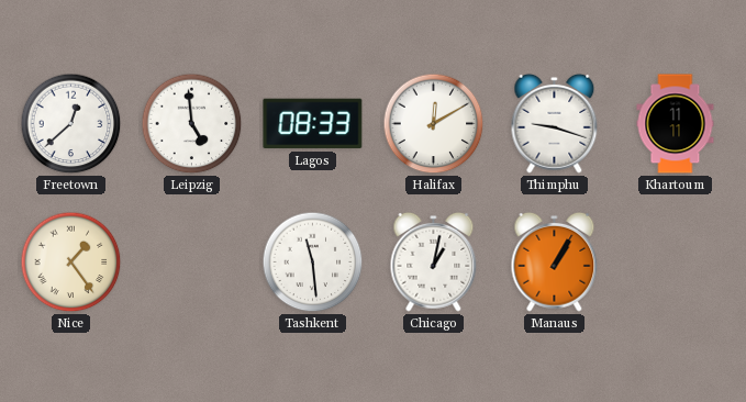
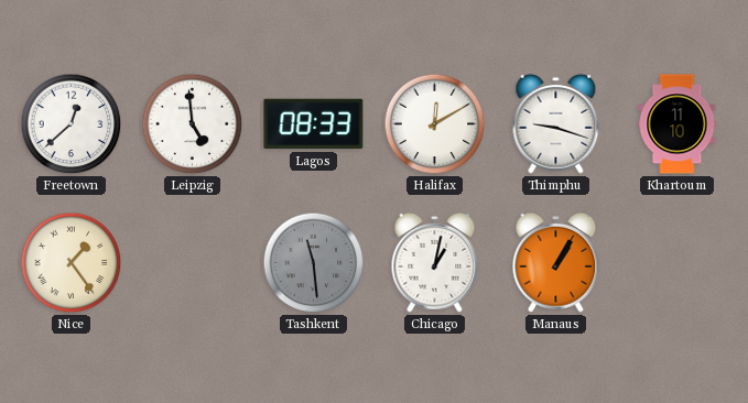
Khartoum: 11:11 -> 11:10
Tashkent dial: white -> grey
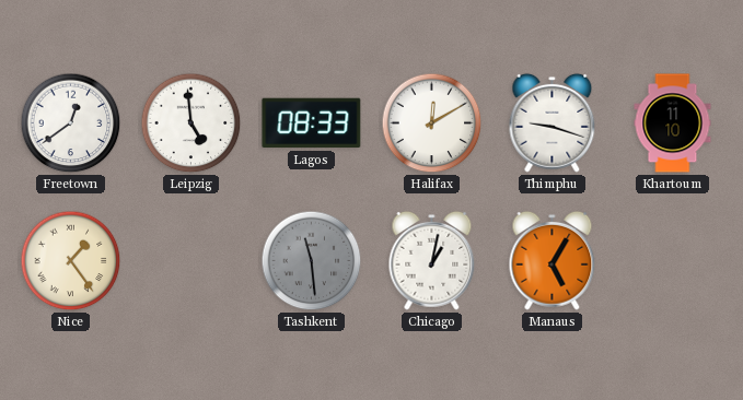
Freetown: 12:38 -> 12:39
Manaus: 1:05 -> 5:05
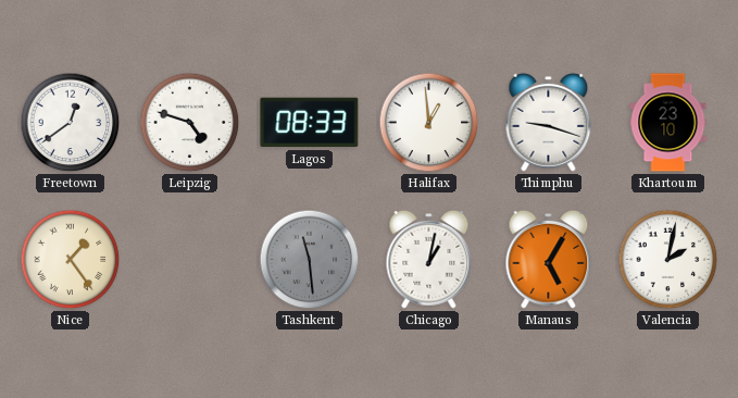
Leipzig: 4:59 -> 4:48
Halifax: 12:10 -> 12:59
Khartoum: 11:10 -> 23:10
Valencia: none -> 2:02
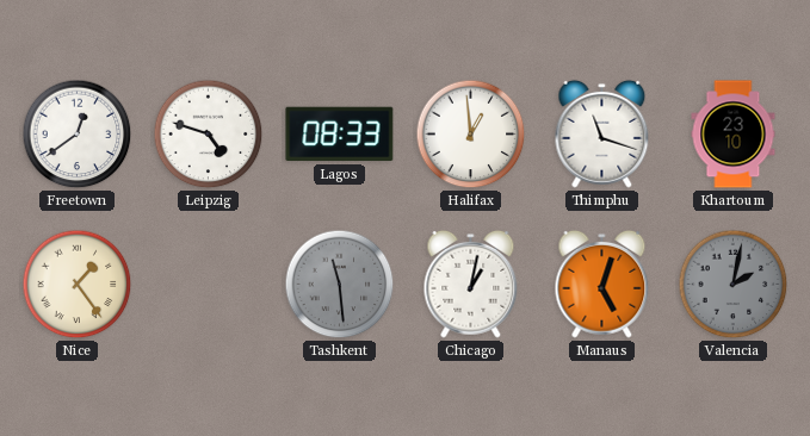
Thimphu: 9:18 -> 11:18
Manaus: 5:05 -> 5:03
Valencia dial: white -> grey
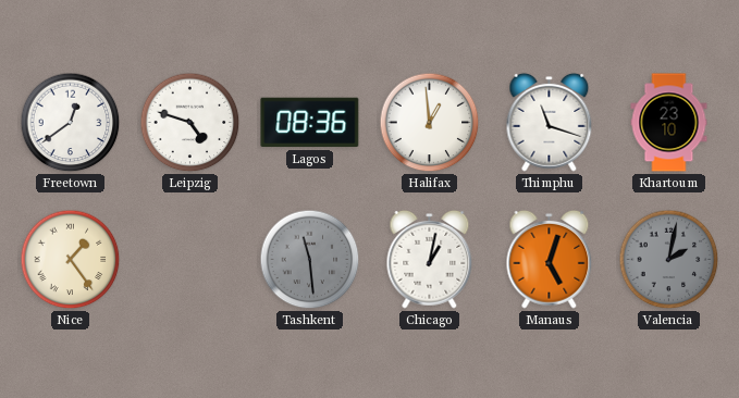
Lagos: 08:33 -> 08:36
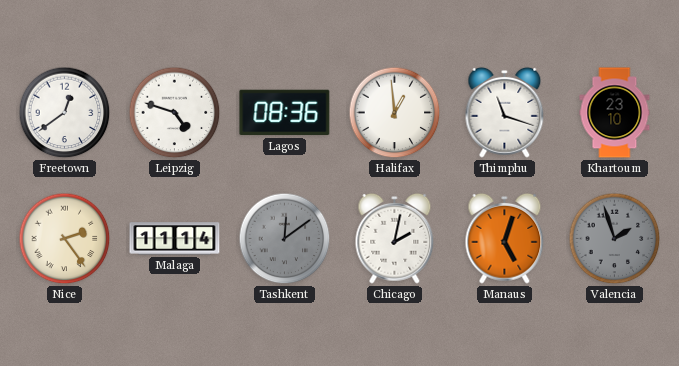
Nice: 1:24 -> 2:24
Malaga: none -> 11:14
Tashkent: 11:29 -> 12:09
Chicago: 1:02 -> 2:02
Valencia: 2:02 -> 1:57
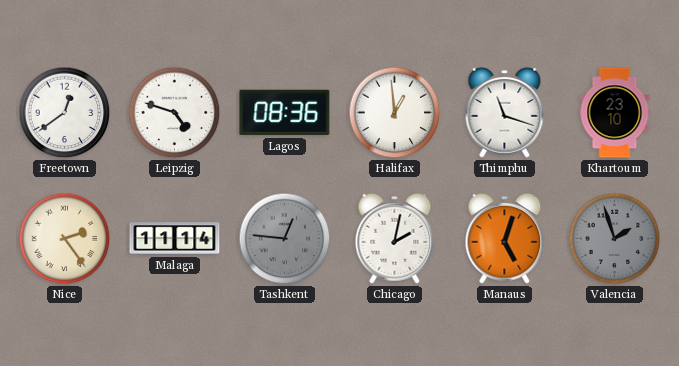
Tashkent: 12:09 -> 12:46
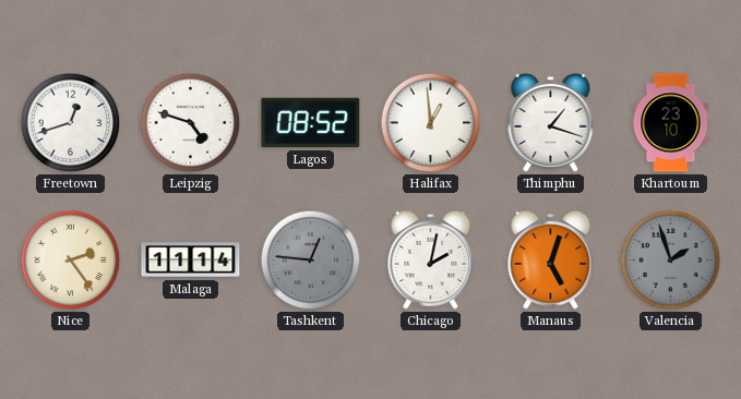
Freetown: 12:39 -> 12:42
Lagos: 08:36 -> 08:52
Thimphu: 11:18 -> 1:18
